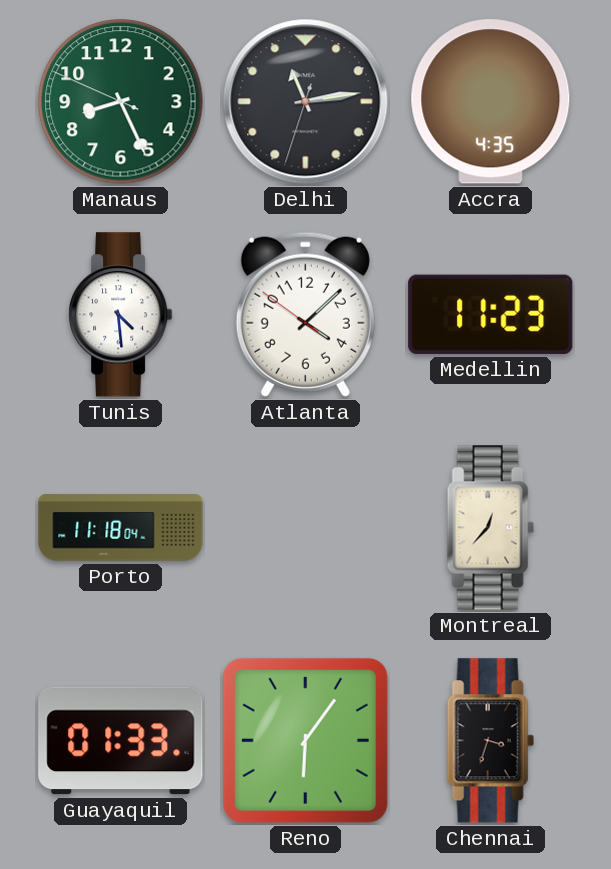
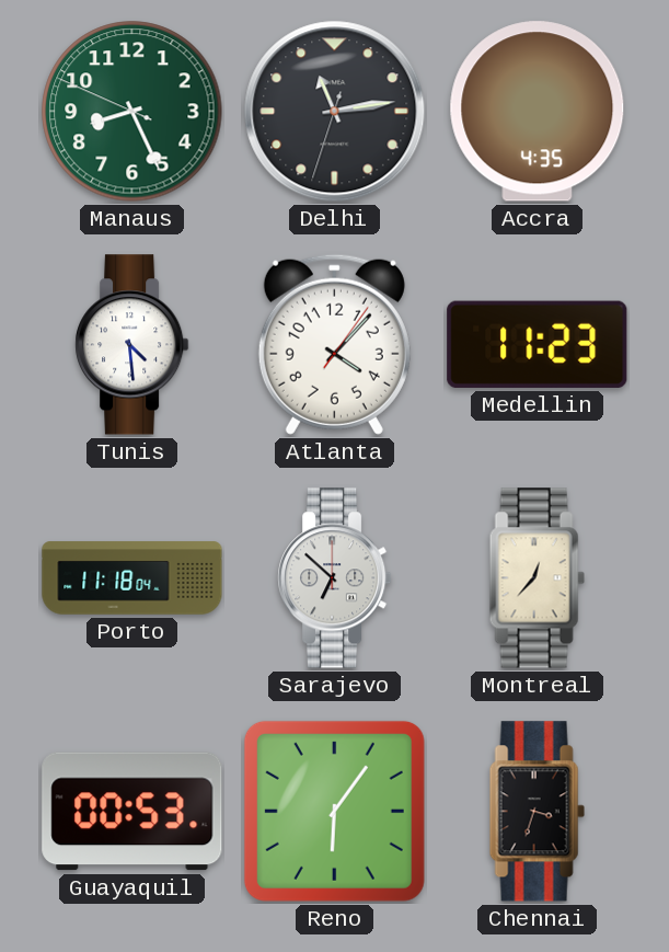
Atlanta: 4:07:51 -> 4:07:06
Sarajevo: none -> 6:52
Guayaquil: 01:33 -> 00:53
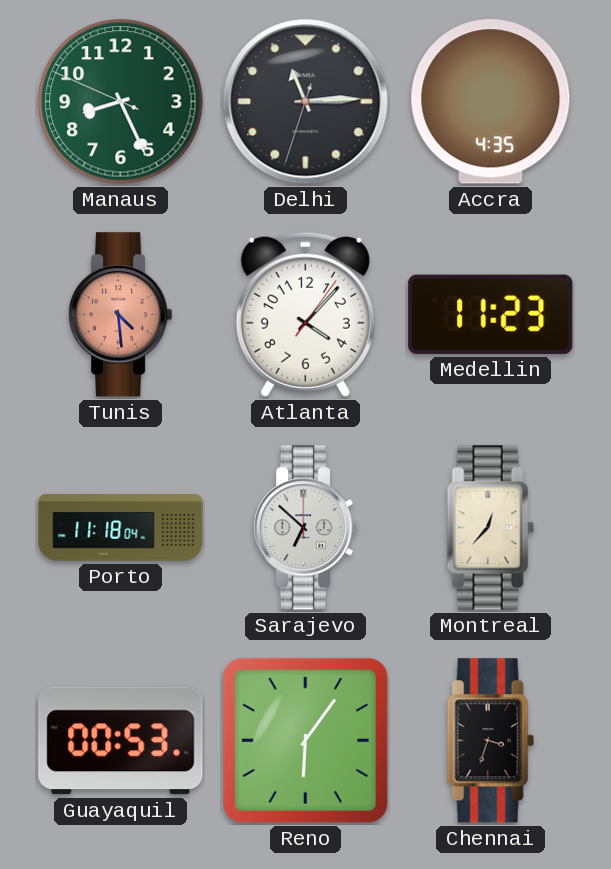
Delhi: 11:13 -> 11:14
Tunis dial: white -> salmon
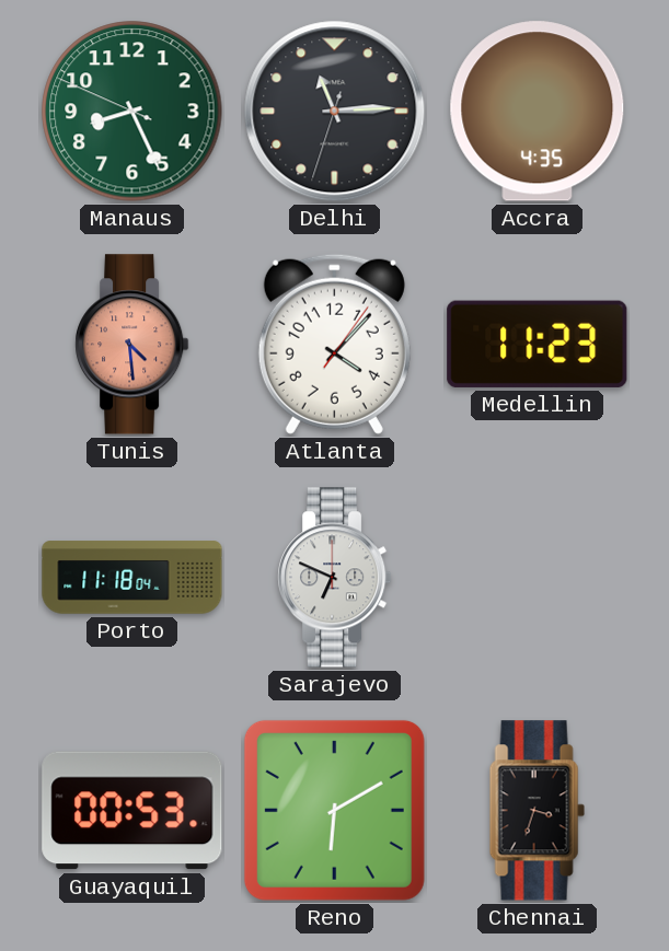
Sarajevo: 6:52 -> 6:49
Montreal: 12:37 -> none
Reno: 6:06 -> 6:10
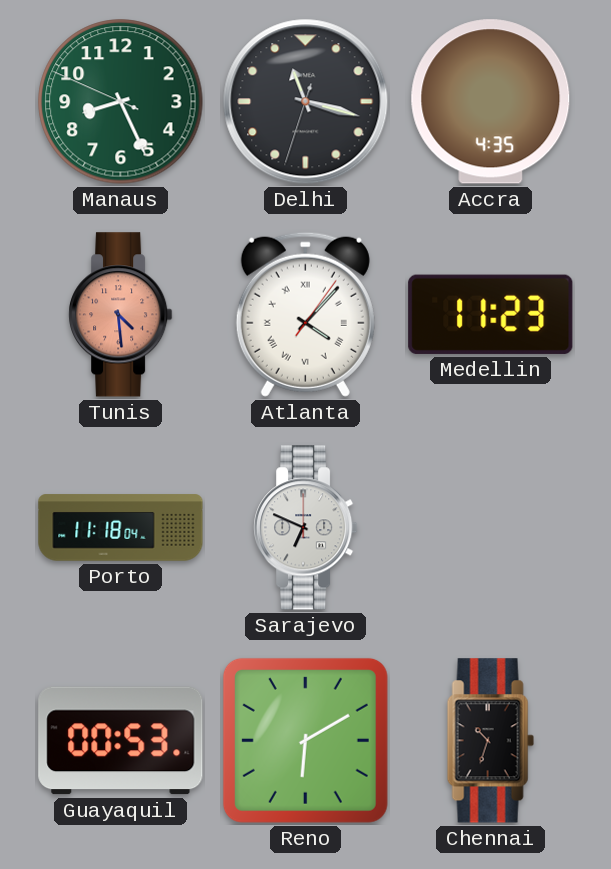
Delhi: 11:14 -> 11:17
Atlanta numerals: Arabic -> Roman
Chennai: 3:33 -> 10:33
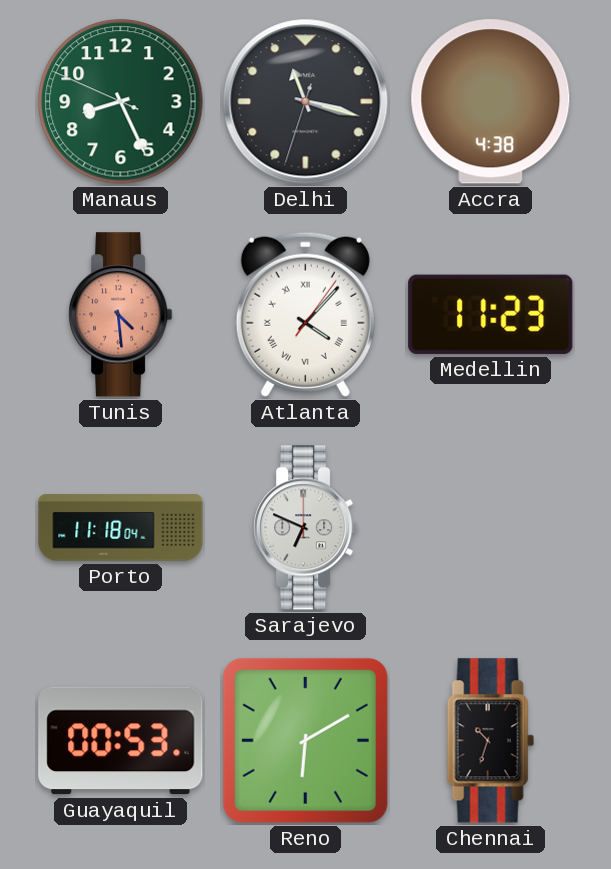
Accra: 4:35 -> 4:38
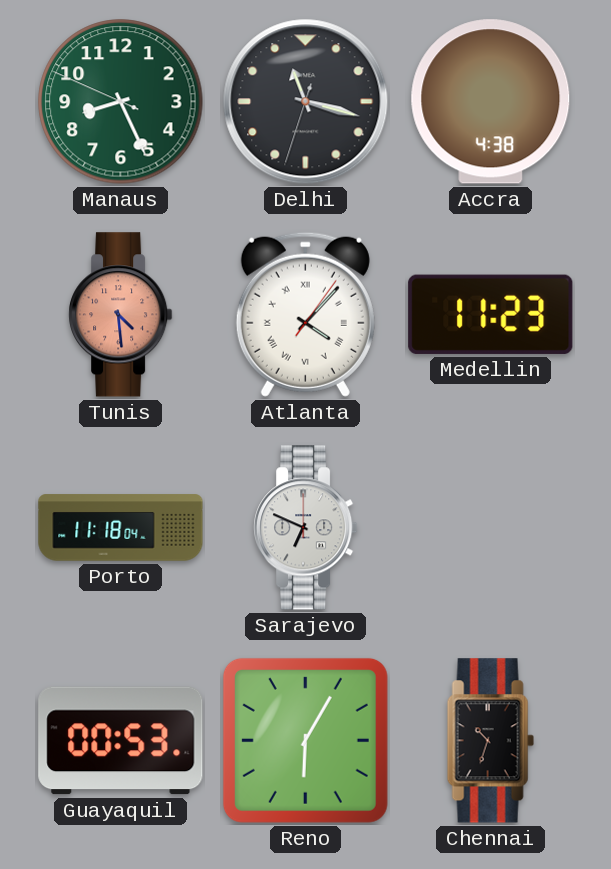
Reno: 6:10 -> 6:05
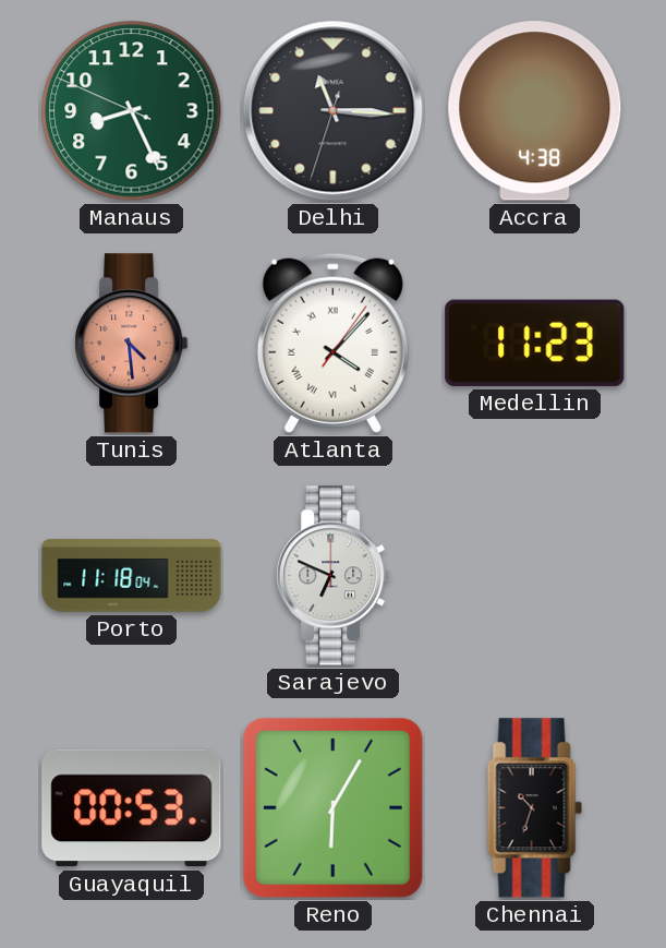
Delhi: 11:17 -> 11:15
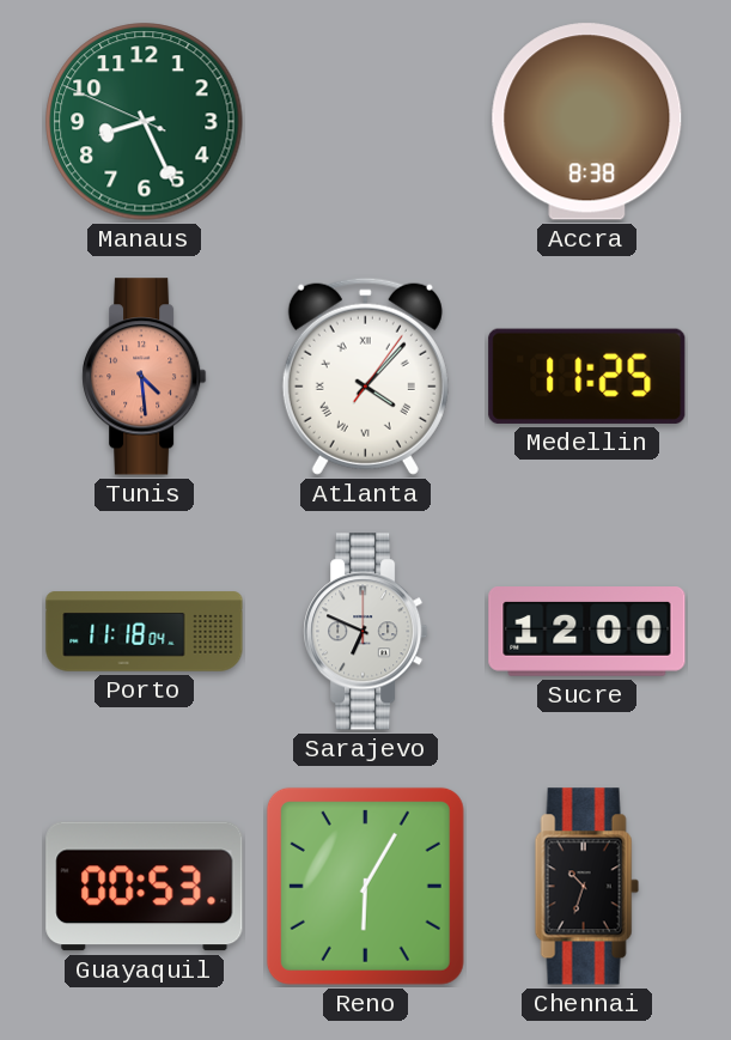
Delhi: 11:15 -> none
Accra: 4:38 -> 8:38
Medellin: 11:23 -> 11:25
Sucre: none -> 12:00
